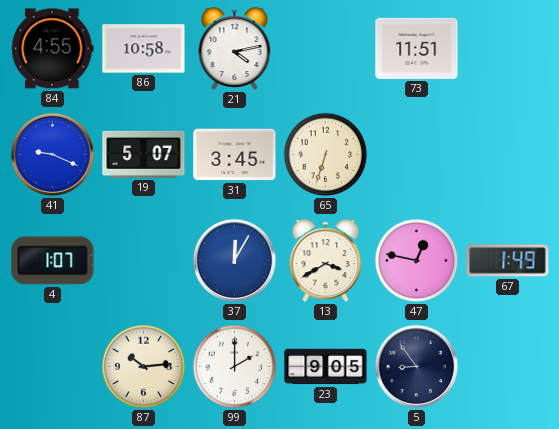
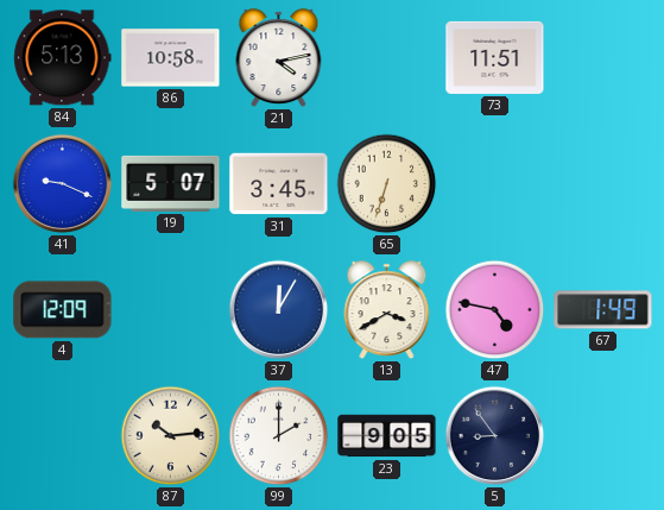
84: 4:55 -> 5:13
4: 1:07 -> 12:09
47: 12:47 -> 4:47
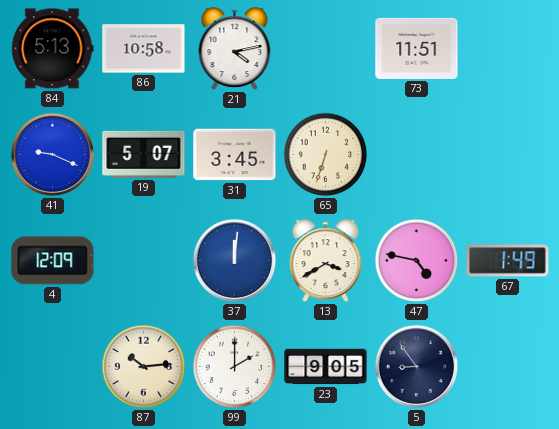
37: 12:05 -> 12:01
